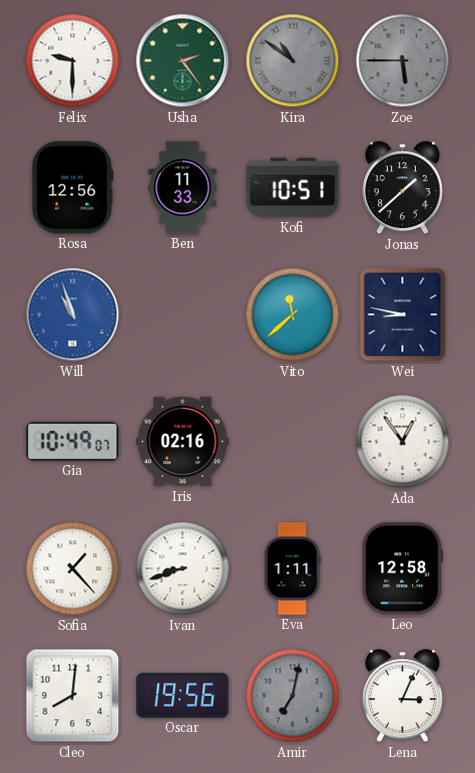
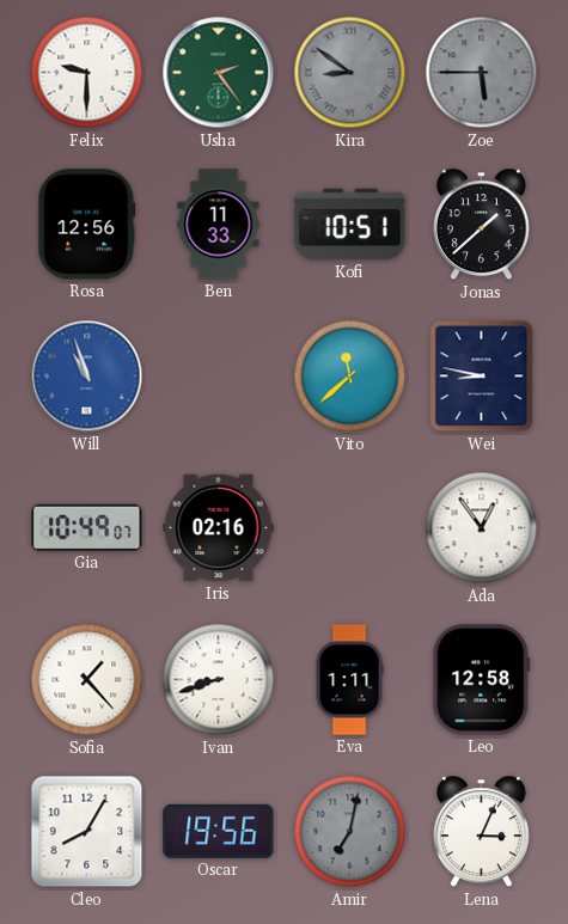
Kira: 10:51 -> 8:51
Cleo: 8:01 -> 8:05
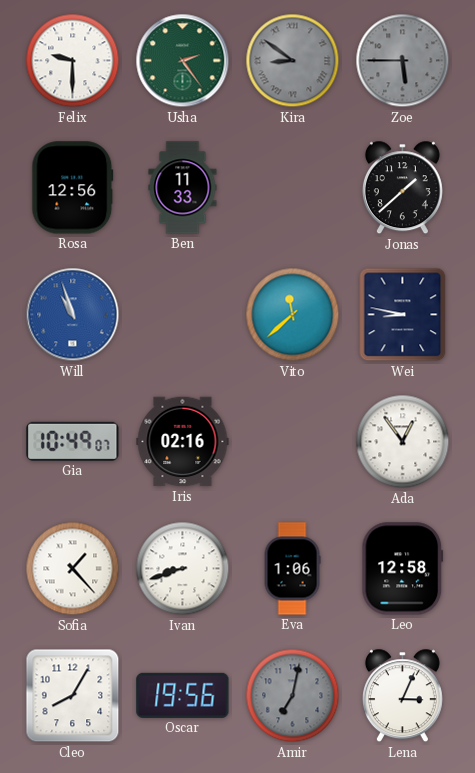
Kofi: 10:51 -> none
Eva: 1:11 -> 1:06
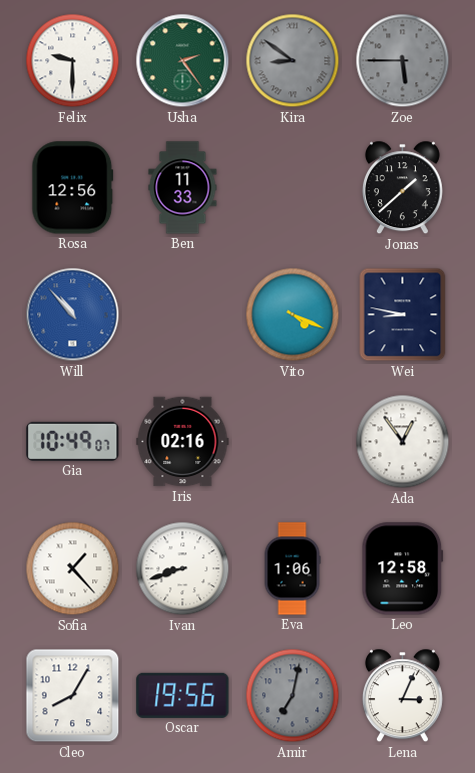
Will: 10:57 -> 10:53
Vito: 11:38 -> 4:19
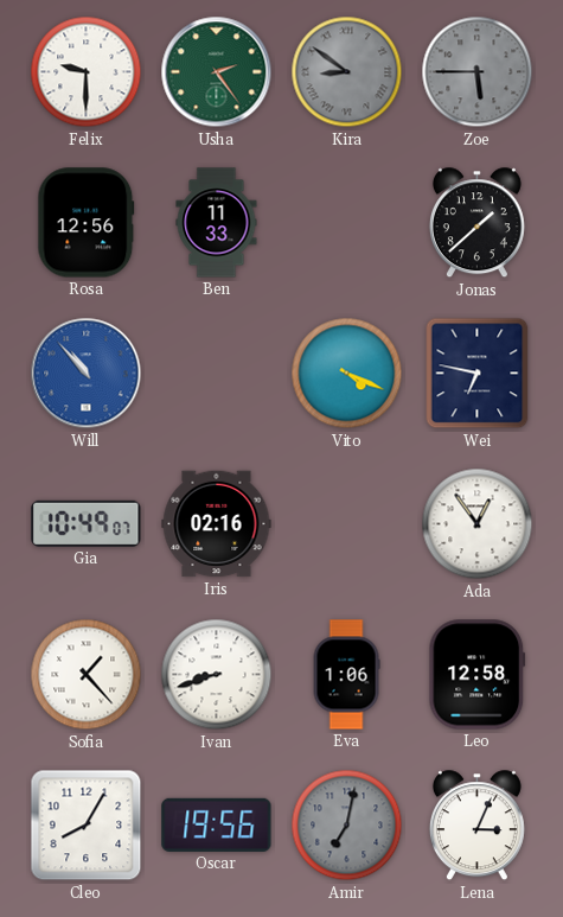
Wei: 8:47 -> 6:47
